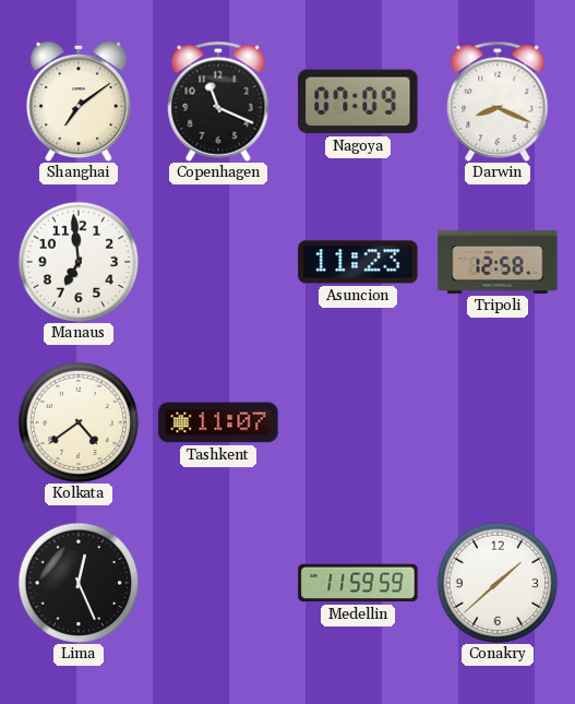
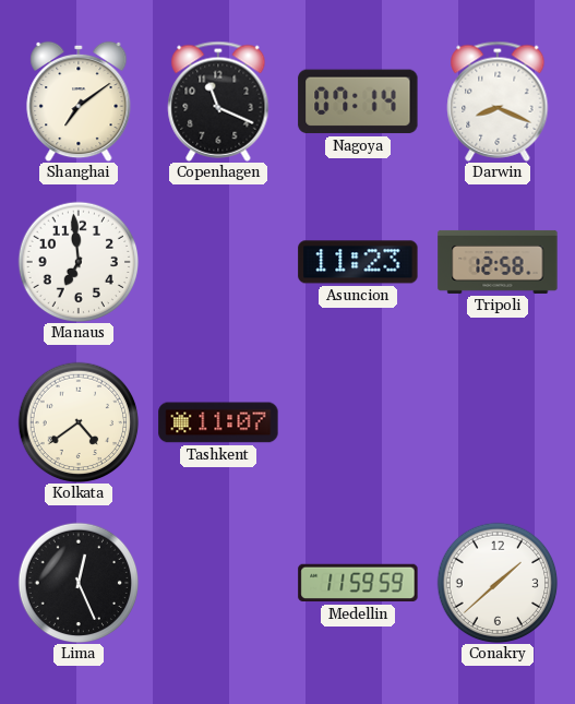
Nagoya: 07:09 -> 07:14
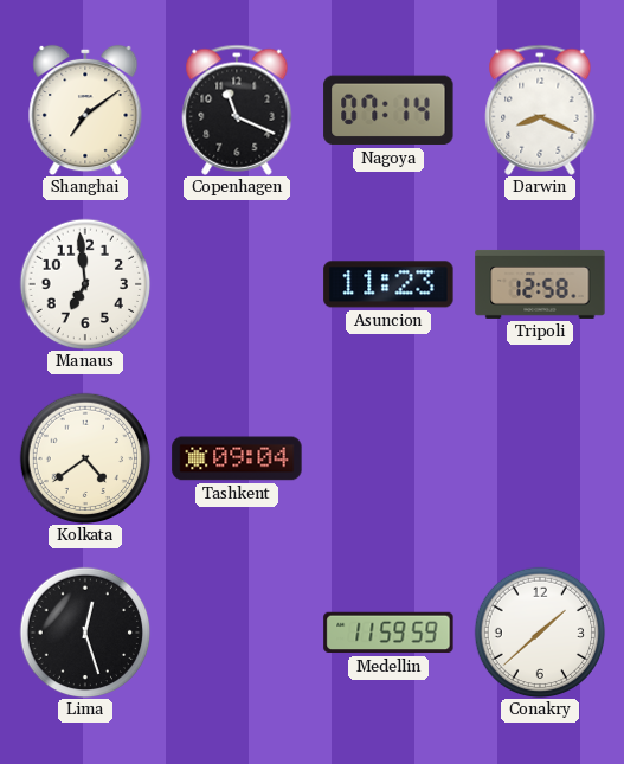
Tashkent: 11:07 -> 09:04
Lima: 12:26 -> 12:27
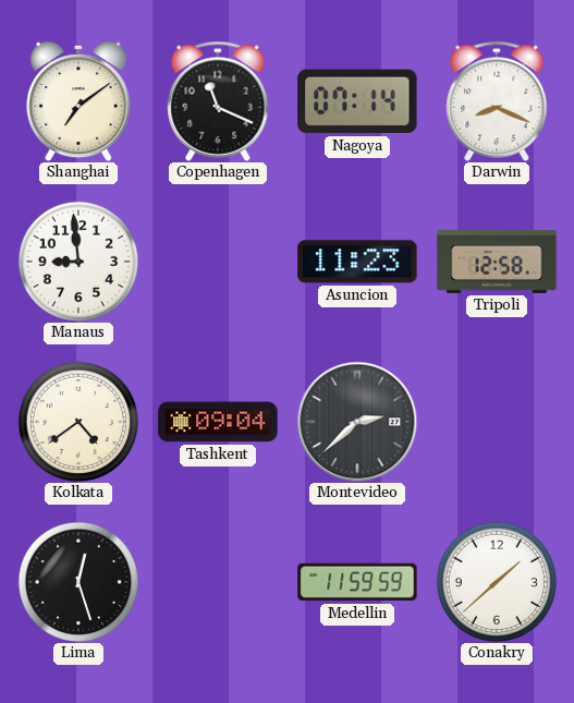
Manaus: 6:59 -> 8:59
Montevideo: none -> 2:38
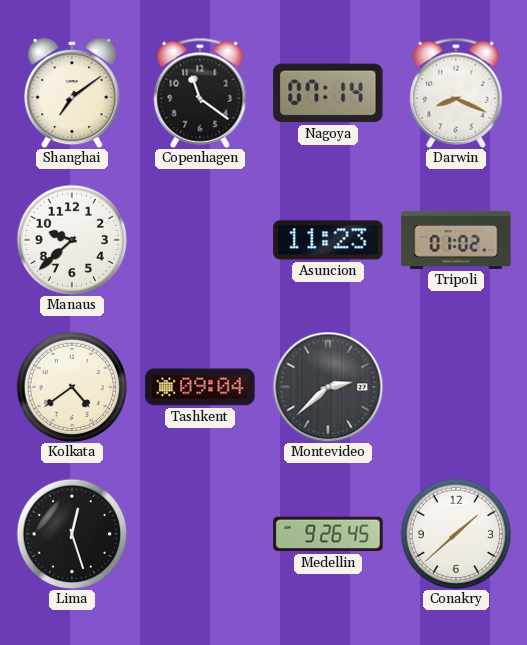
Copenhagen: 11:19 -> 11:21
Manaus: 8:59 -> 9:38
Tripoli: 12:58 -> 01:02
Medellin: 11:59 -> 9:26
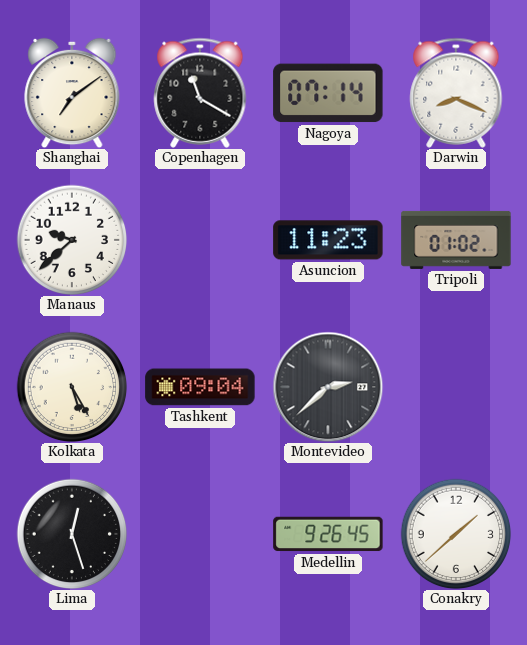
Copenhagen: 11:21 -> 11:20
Kolkata: 4:39 -> 5:25
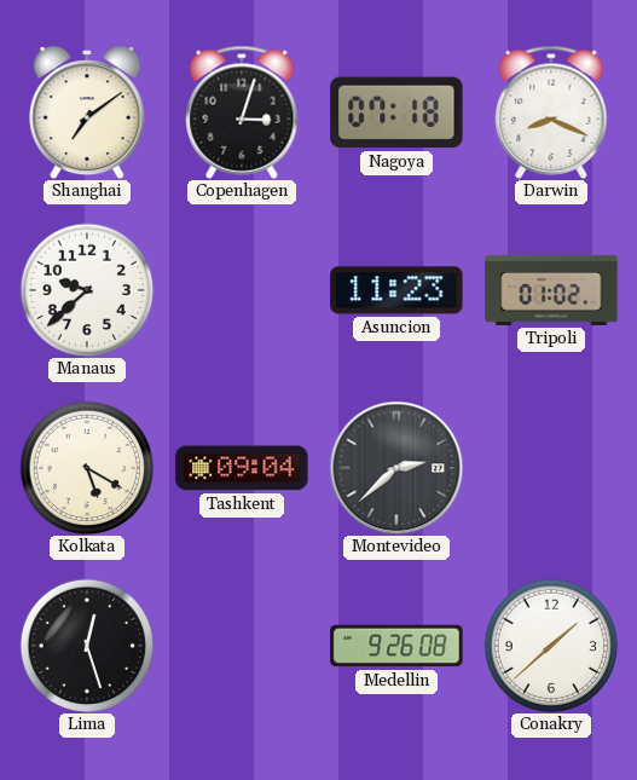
Copenhagen: 11:20 -> 3:03
Nagoya: 07:14 -> 07:18
Kolkata: 5:25 -> 5:20
Medellin: 9:26:45 -> 9:26:08
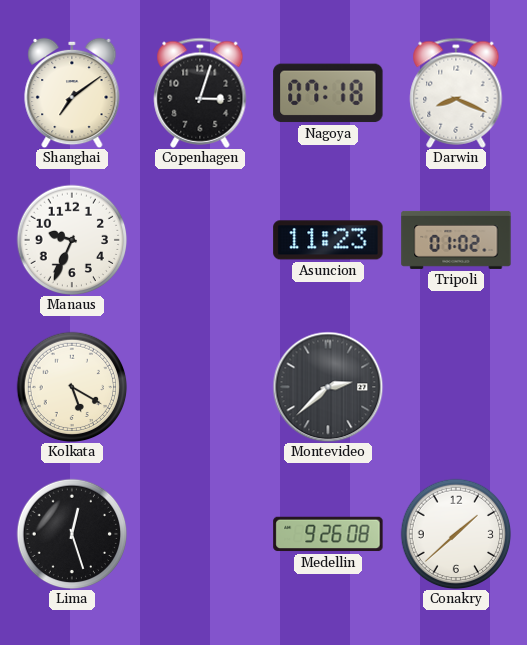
Manaus: 9:38 -> 9:34
Tashkent: 09:04 -> none
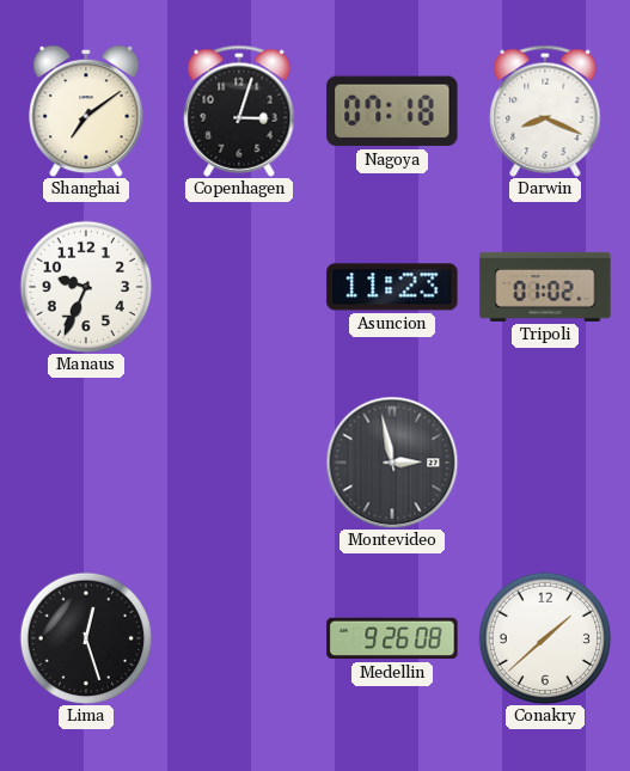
Kolkata: 5:20 -> none
Montevideo: 2:38 -> 2:58
